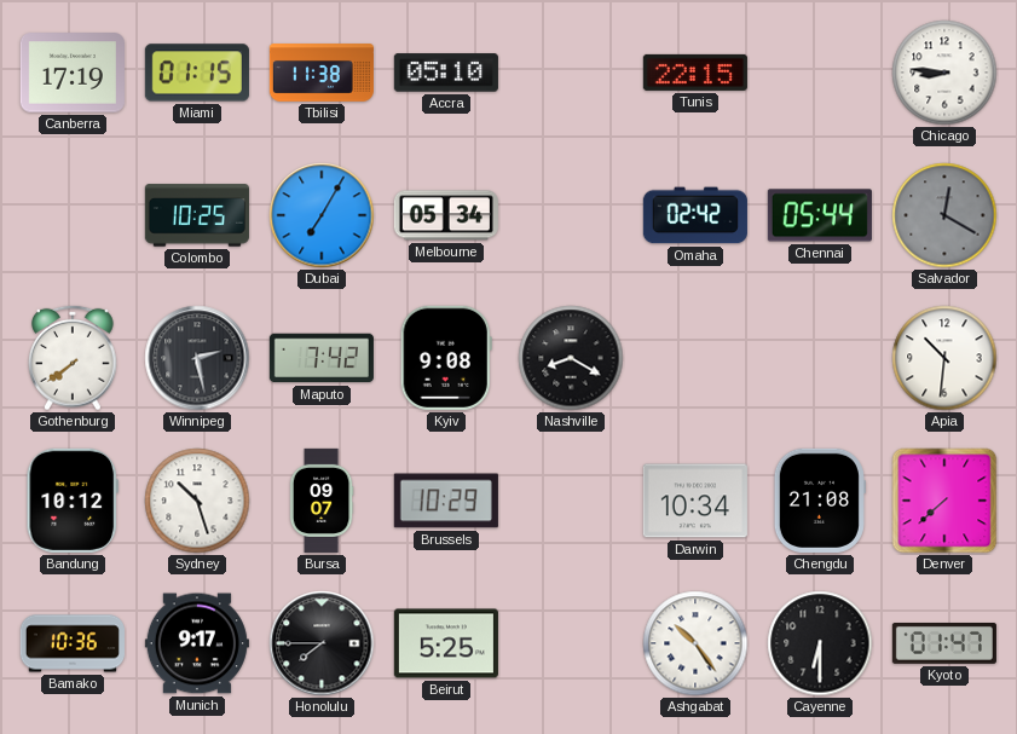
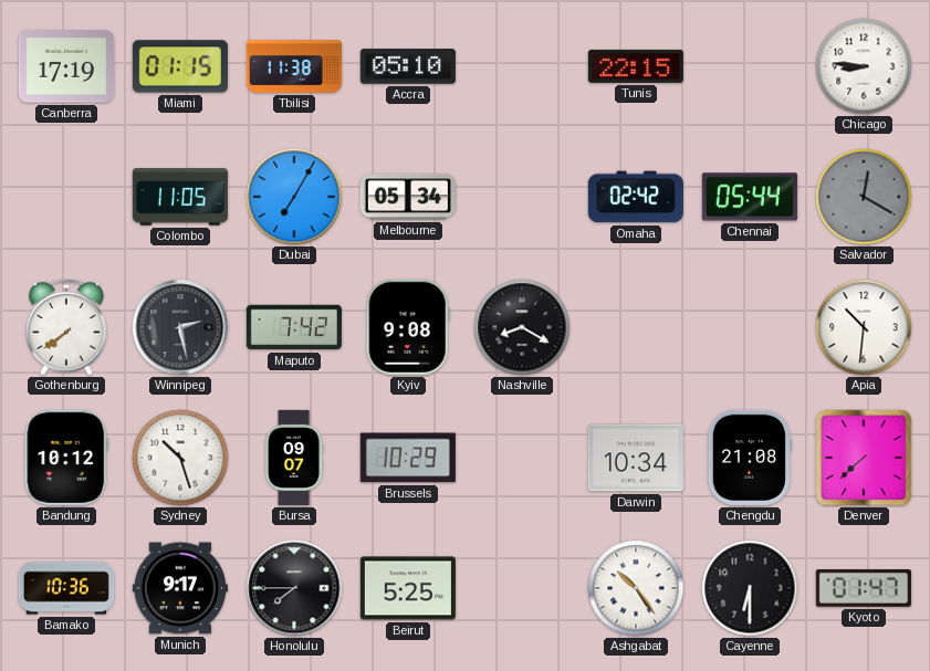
Colombo: 10:25 -> 11:05
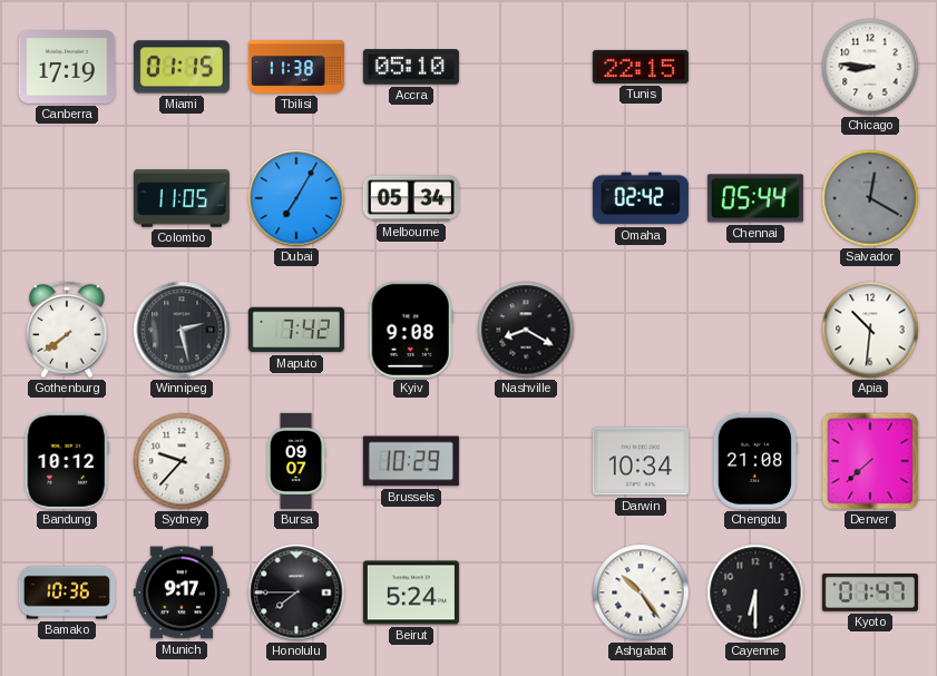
Sydney: 10:27 -> 9:37
Beirut: 5:25 -> 5:24
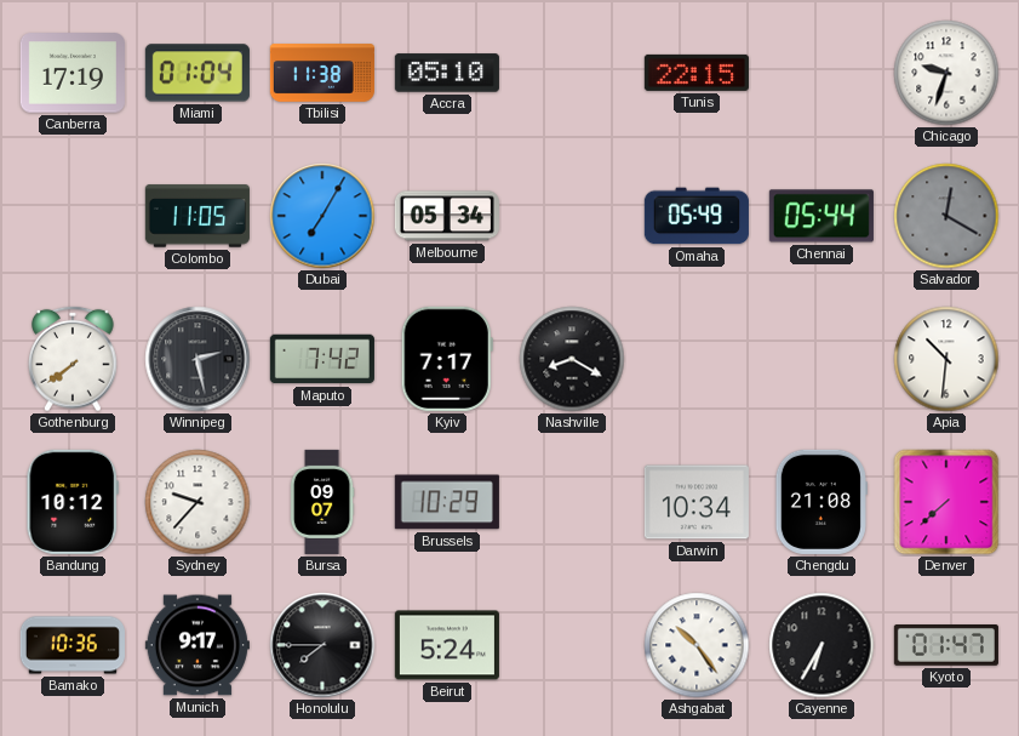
Miami: 01:15 -> 01:04
Chicago: 8:46 -> 9:33
Omaha: 02:42 -> 05:49
Kyiv: 9:08 -> 7:17
Cayenne: 6:30 -> 6:35
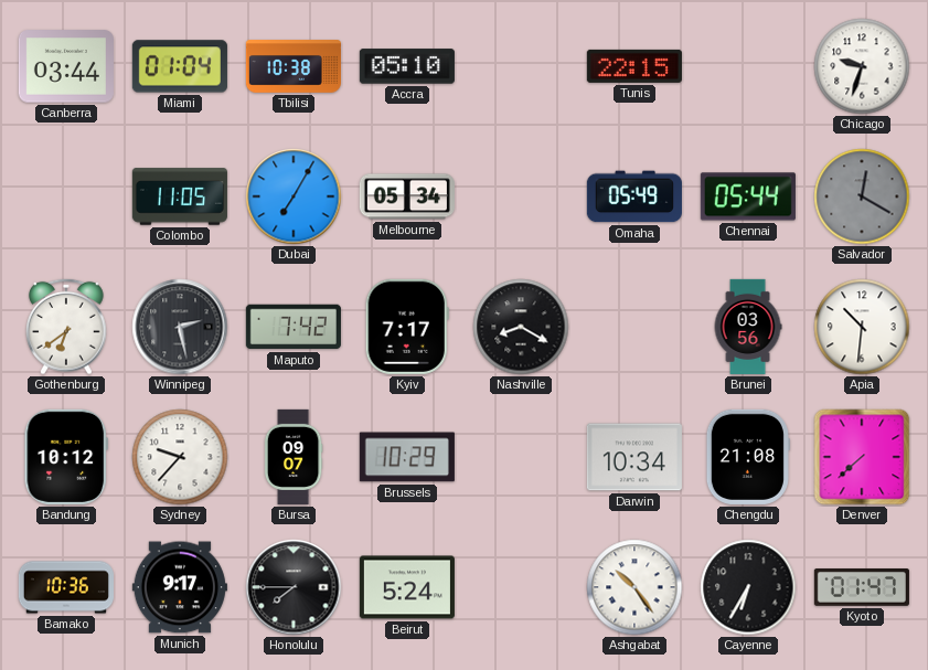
Canberra: 17:19 -> 03:44
Tbilisi: 11:38 -> 10:38
Gothenburg: 7:39 -> 6:39
Brunei: none -> 03:56
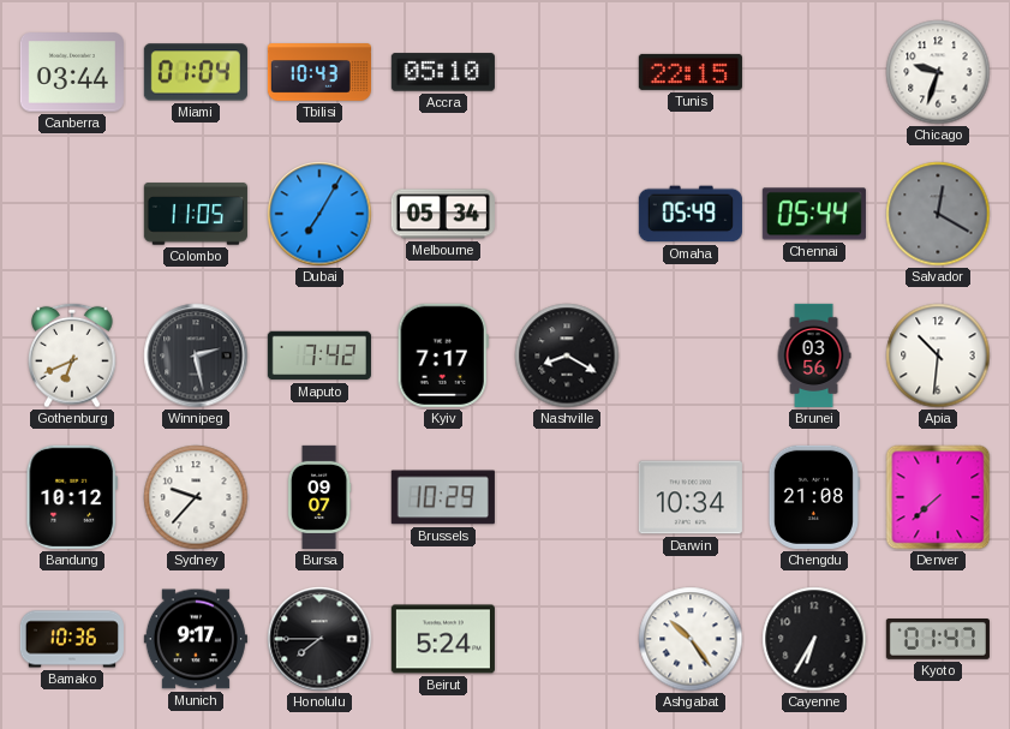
Tbilisi: 10:38 -> 10:43
Gothenburg: 6:39 -> 6:41
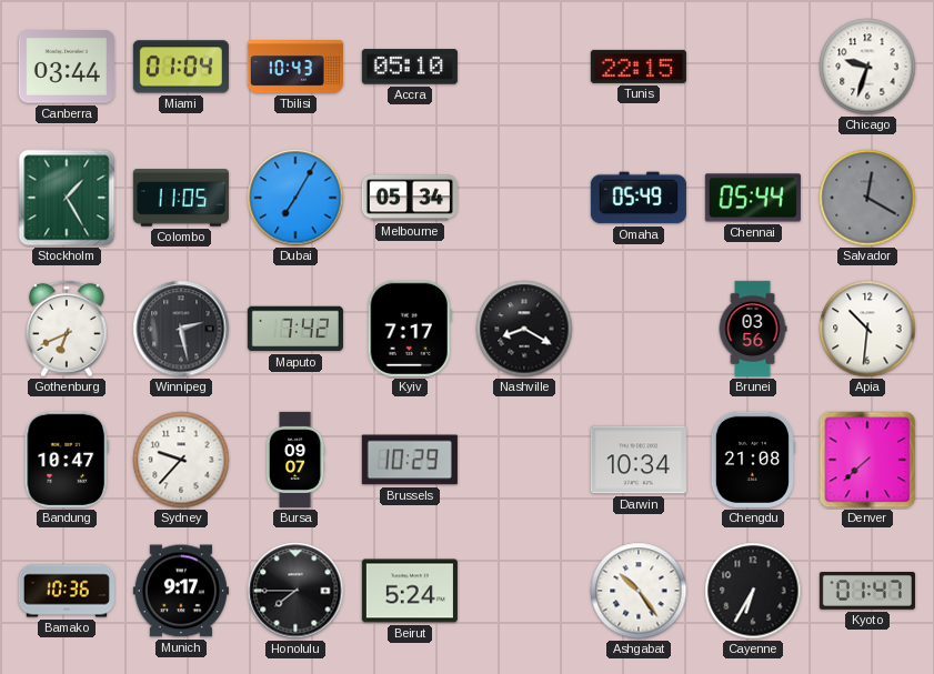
Stockholm: none -> 1:25
Bandung: 10:12 -> 10:47
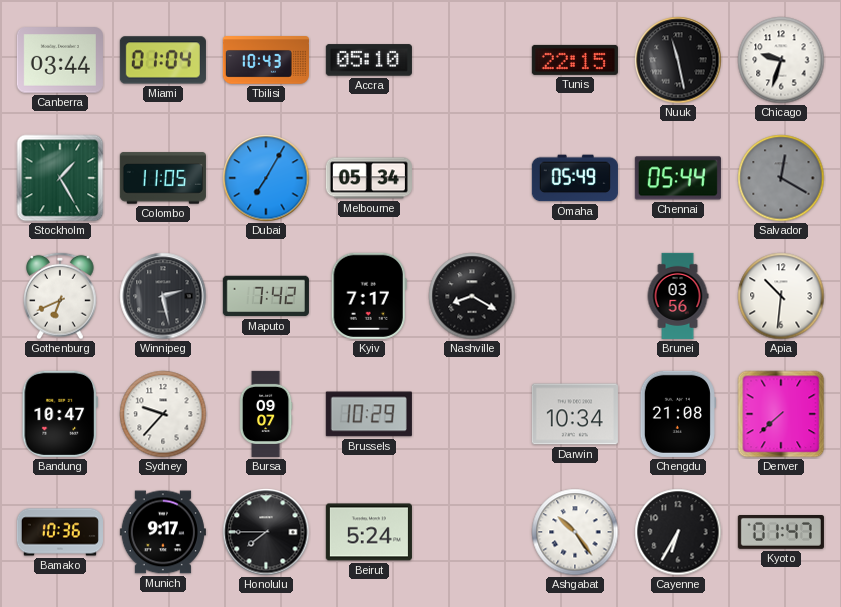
Nuuk: none -> 11:28
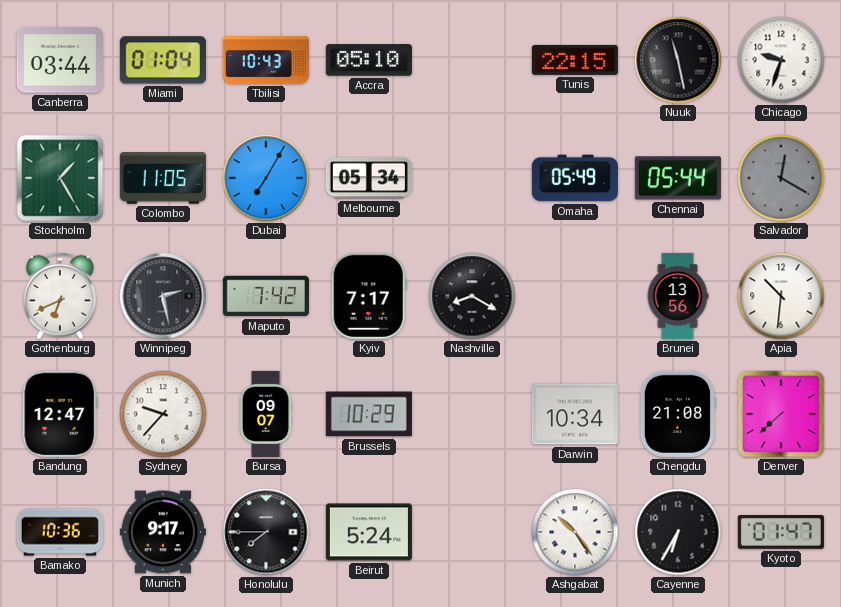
Brunei: 03:56 -> 13:56
Bandung: 10:47 -> 12:47
